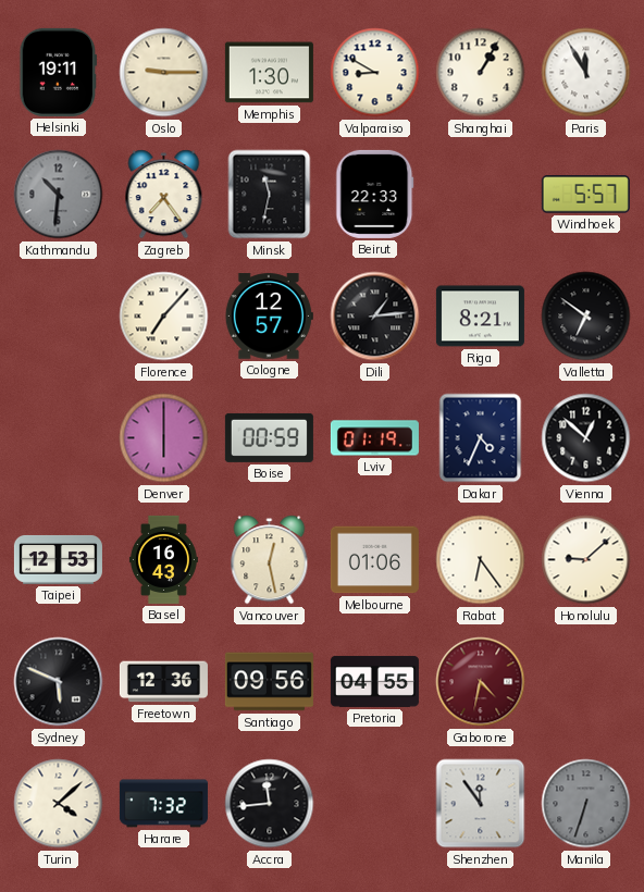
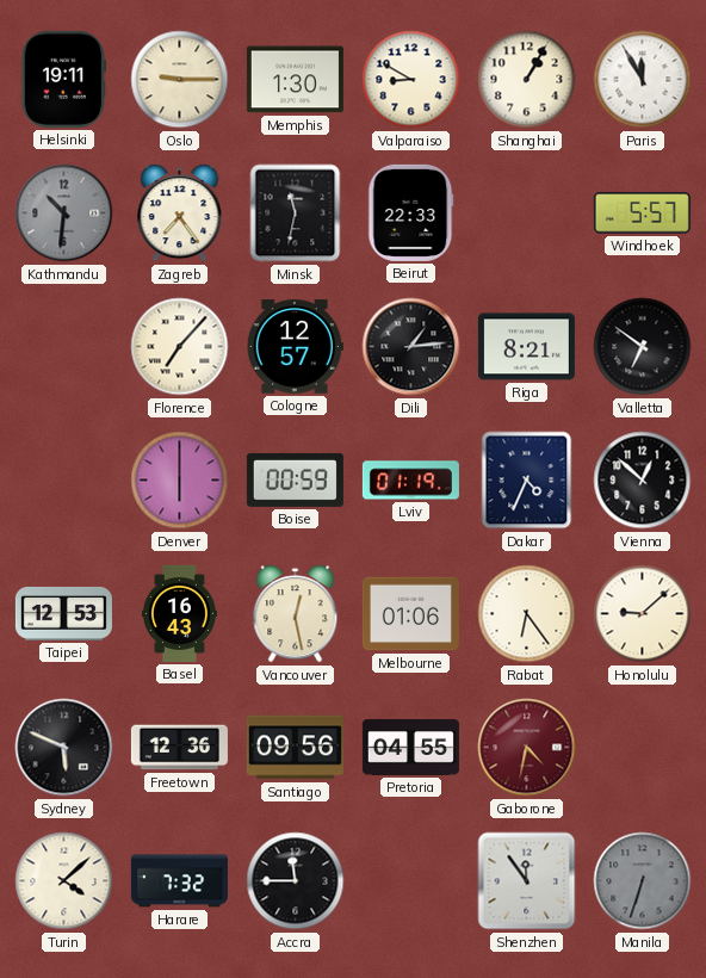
Accra: 11:44 -> 11:45
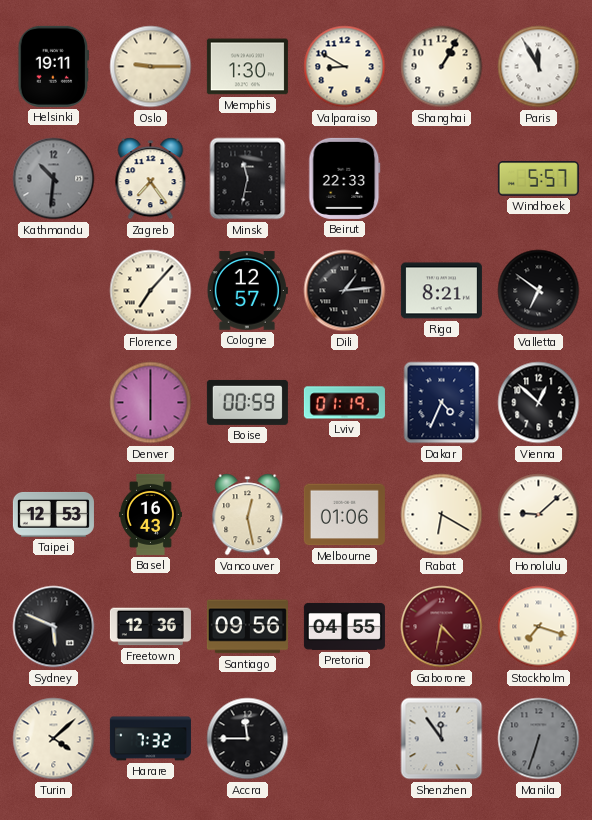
Rabat: 6:24 -> 6:20
Stockholm: none -> 7:18
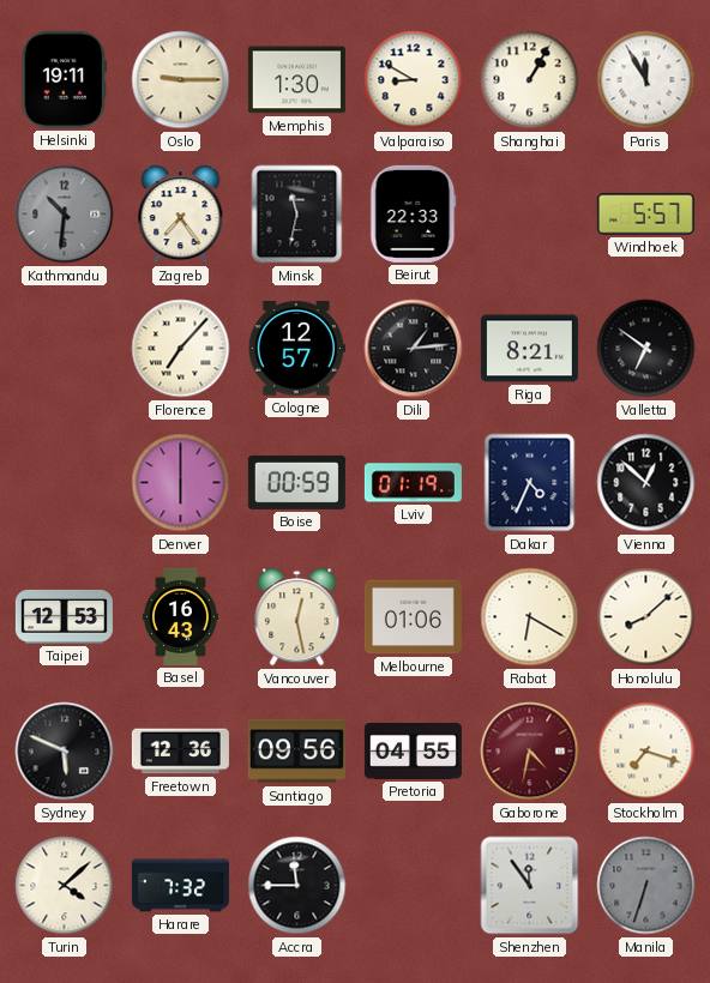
Honolulu: 9:08 -> 8:08
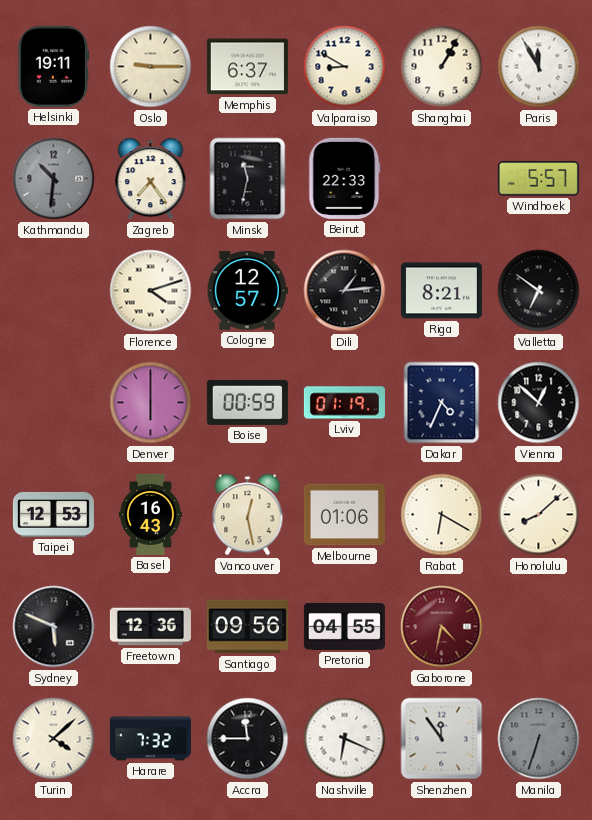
Memphis: 1:30 -> 6:37
Florence: 7:07 -> 4:12
Stockholm: 7:18 -> none
Nashville: none -> 6:19
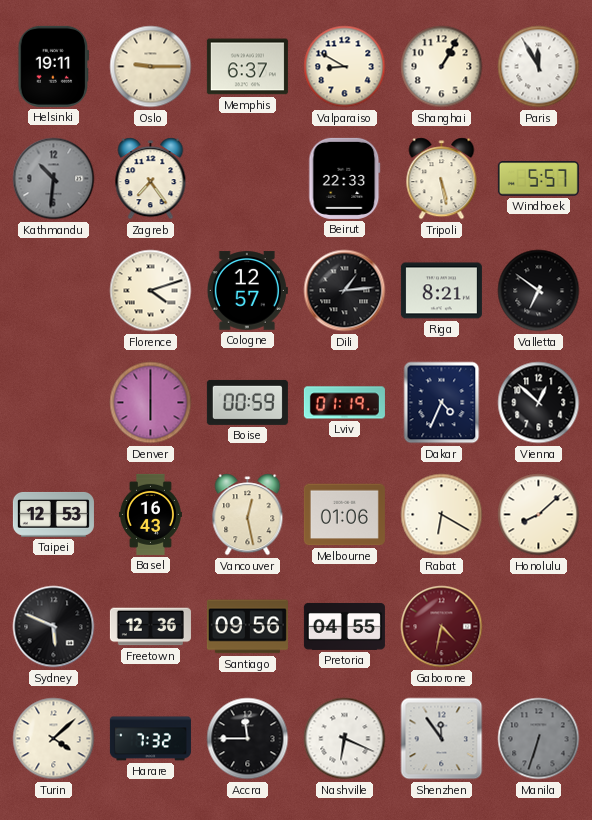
Minsk: 11:32 -> none
Tripoli: none -> 5:28
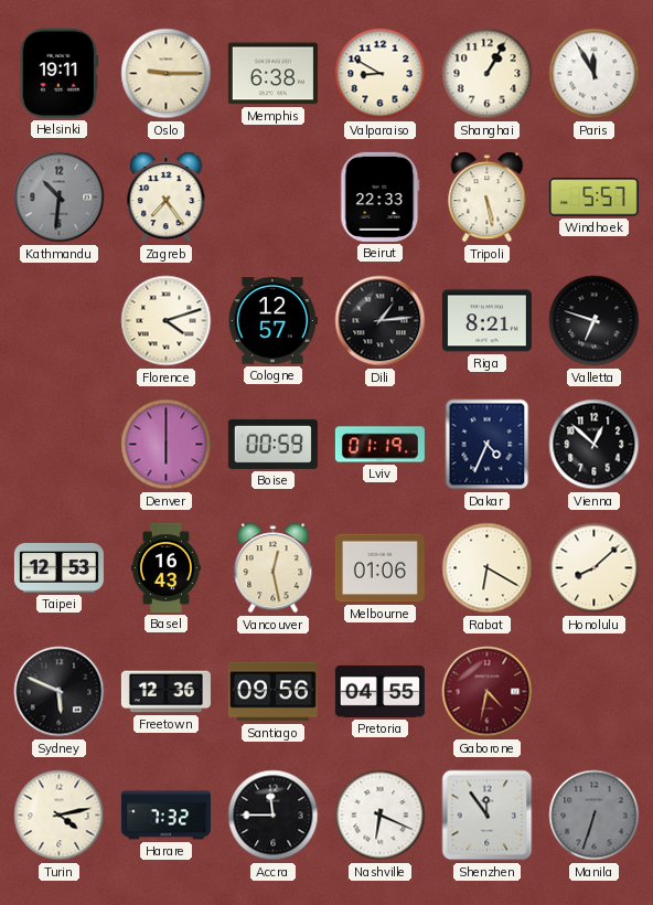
Memphis: 6:37 -> 6:38
Valletta: 6:51 -> 6:48
Turin: 4:08 -> 4:13
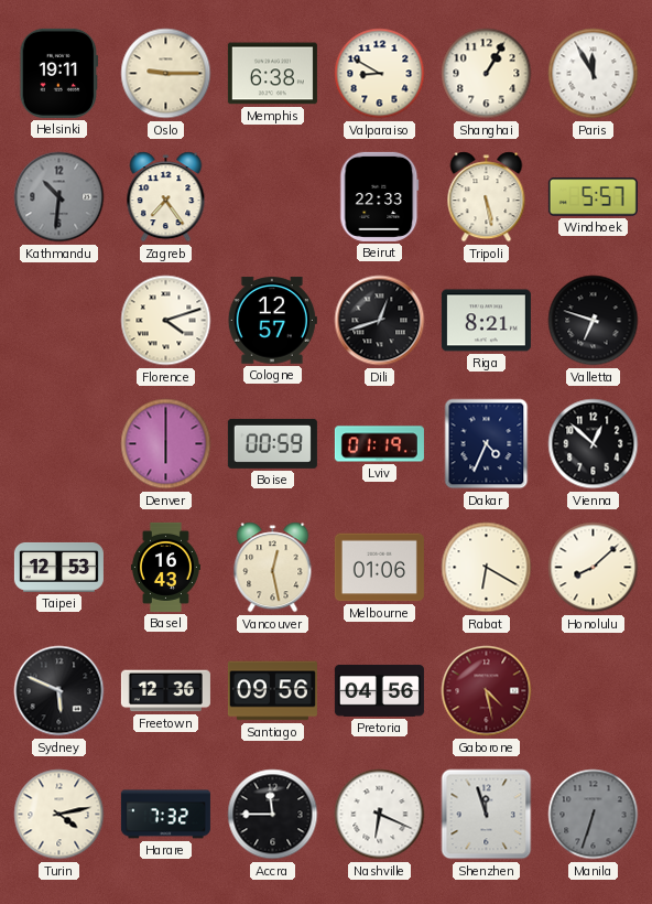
Dili: 1:14 -> 12:42
Pretoria: 04:55 -> 04:56
Gaborone: 4:32 -> 4:28
Shenzhen: 11:54 -> 11:57
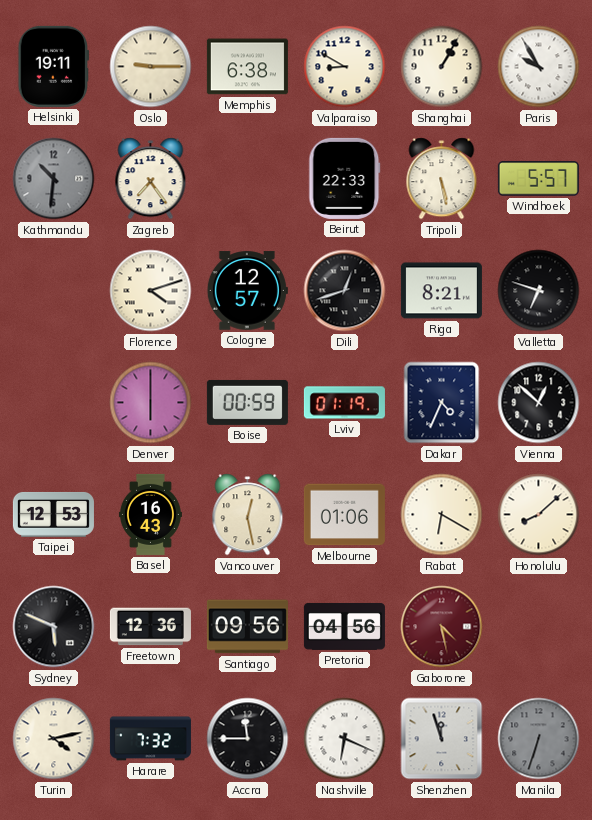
Paris: 11:55 -> 9:55
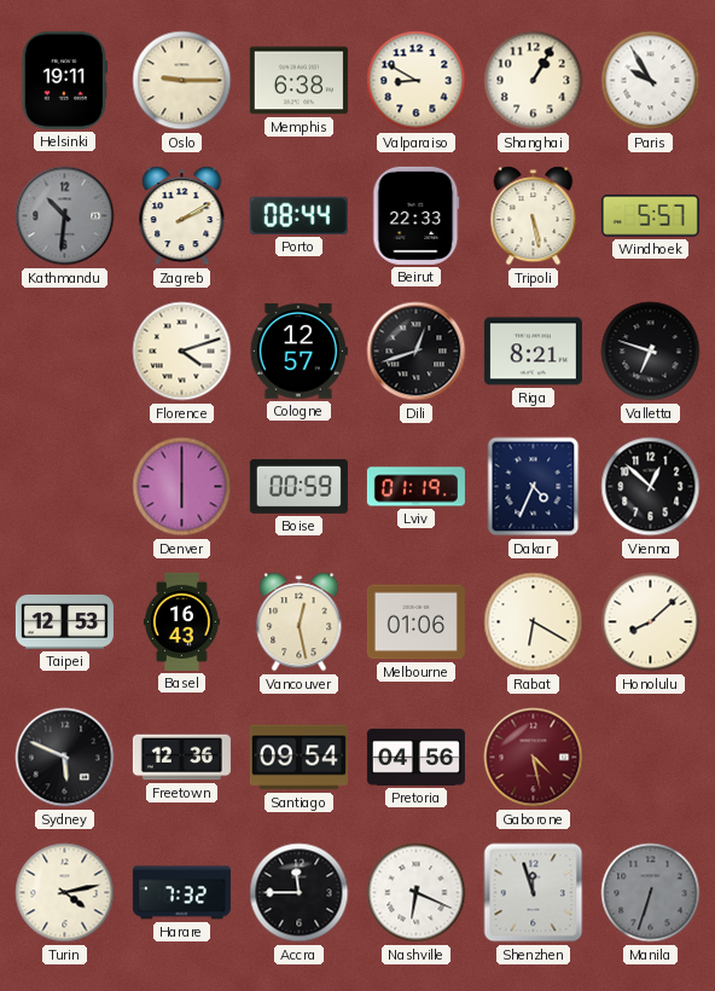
Zagreb: 7:24 -> 2:10
Porto: none -> 08:44
Santiago: 09:56 -> 09:54
